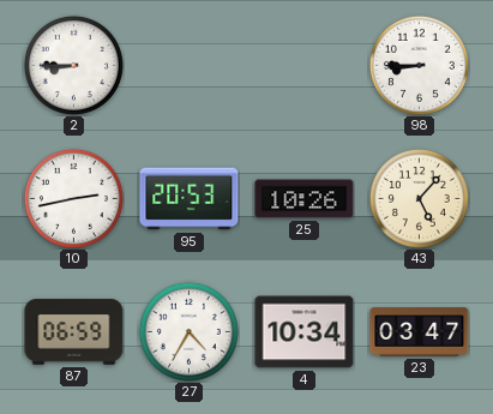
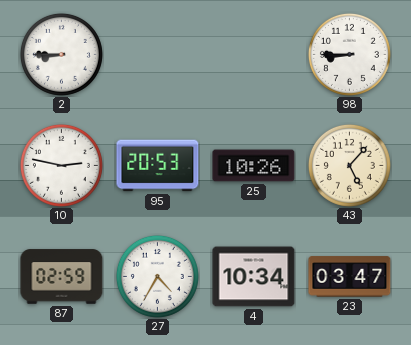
10: 2:43 -> 2:47
87: 06:59 -> 02:59
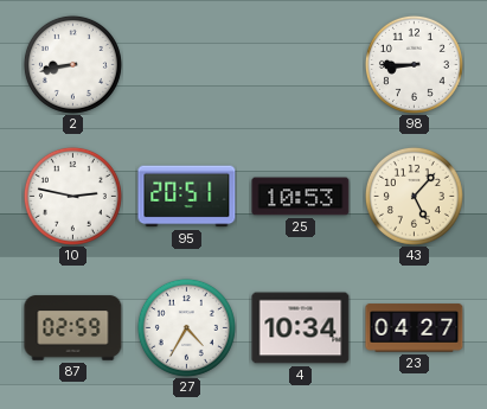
2: 8:45 -> 8:43
95: 20:53 -> 20:51
25: 10:26 -> 10:53
23: 03:47 -> 04:27
